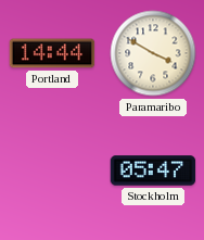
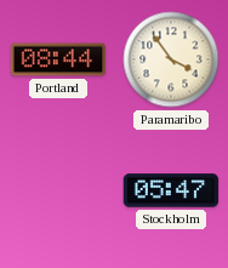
Portland: 14:44 -> 08:44
Paramaribo: 3:50 -> 3:54
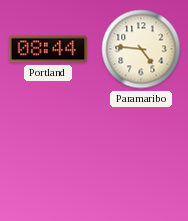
Paramaribo: 3:54 -> 4:46
Stockholm: 05:47 -> none
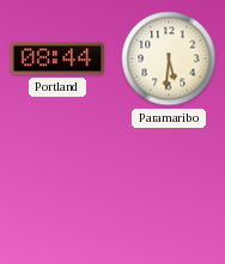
Paramaribo: 4:46 -> 5:31
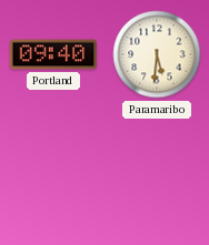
Portland: 08:44 -> 09:40
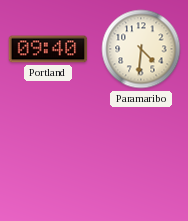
Paramaribo: 5:31 -> 4:31
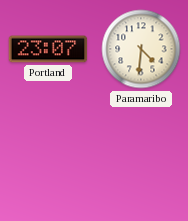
Portland: 09:40 -> 23:07
